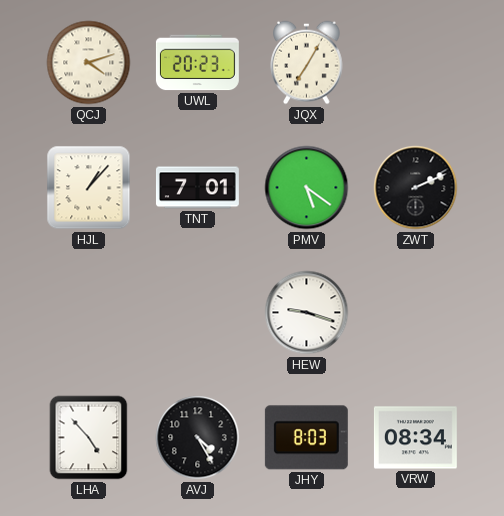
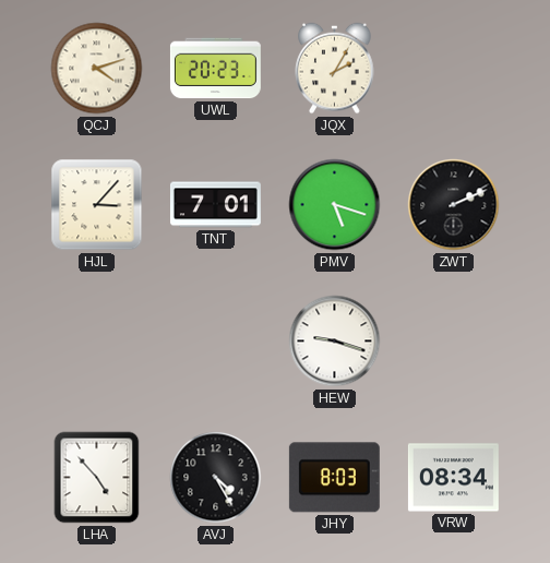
JQX: 7:05 -> 2:05
HJL: 1:07 -> 3:07
PMV: 5:21 -> 5:18
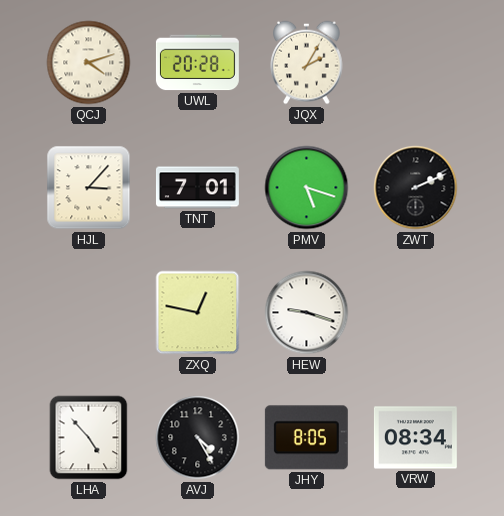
UWL: 20:23 -> 20:28
ZXQ: none -> 12:47
JHY: 8:03 -> 8:05
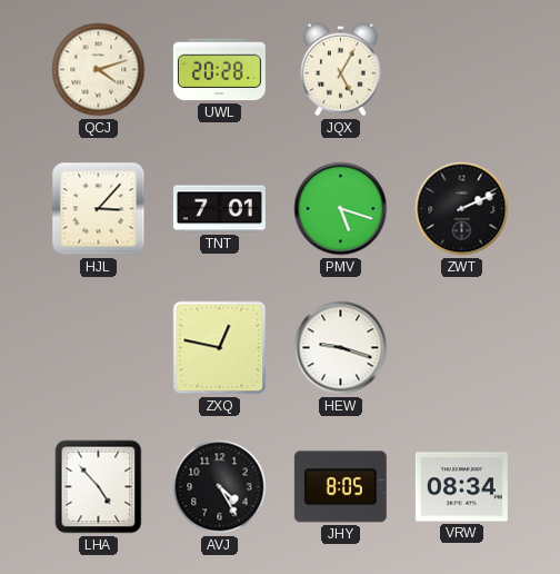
JQX: 2:05 -> 5:05
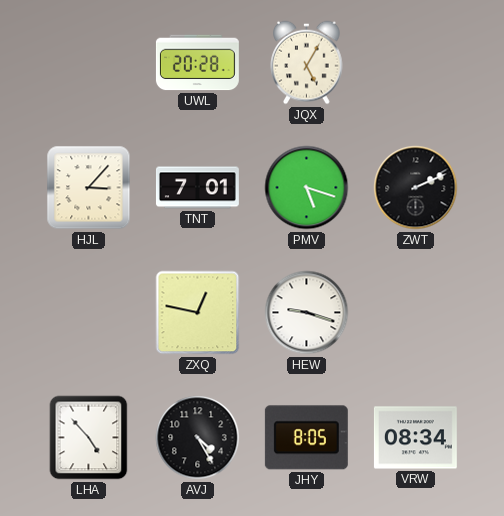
QCJ: 4:12 -> none
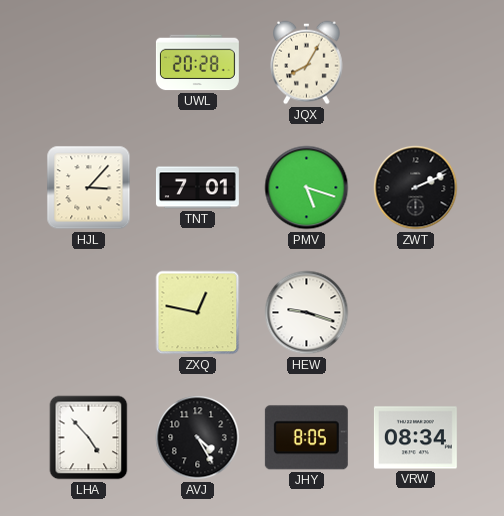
JQX: 5:05 -> 8:05
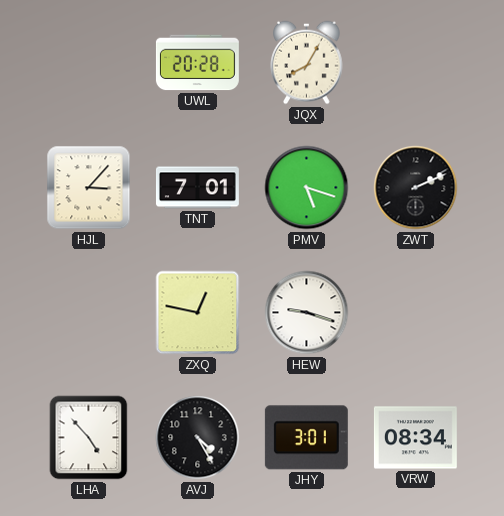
JHY: 8:05 -> 3:01
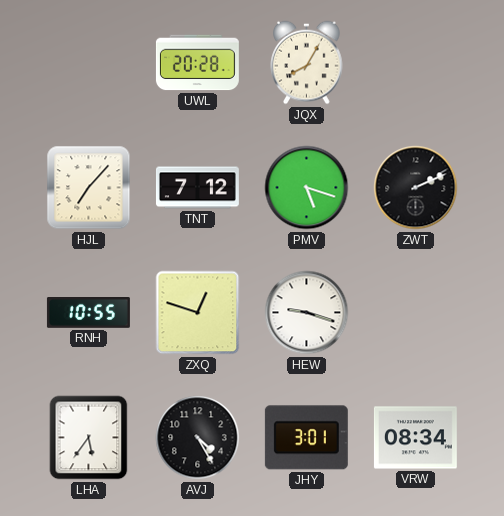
HJL: 3:07 -> 7:07
TNT: 7:01 -> 7:12
RNH: none -> 10:55
ZXQ: 12:47 -> 12:48
LHA: 4:53 -> 5:36
